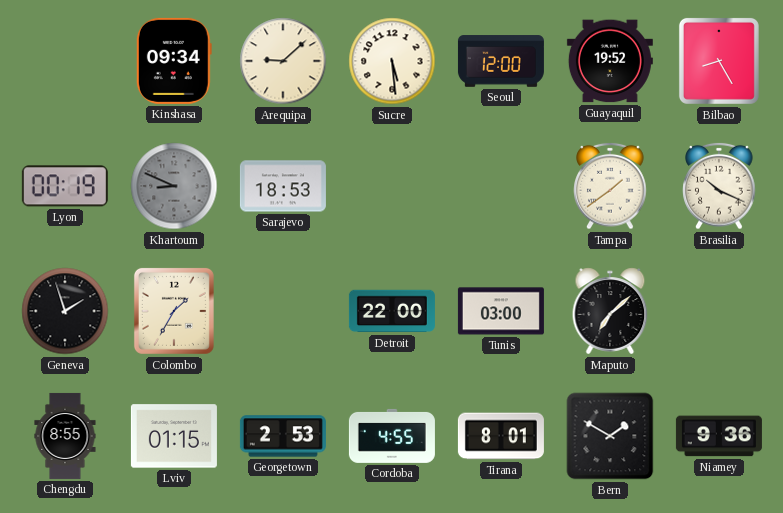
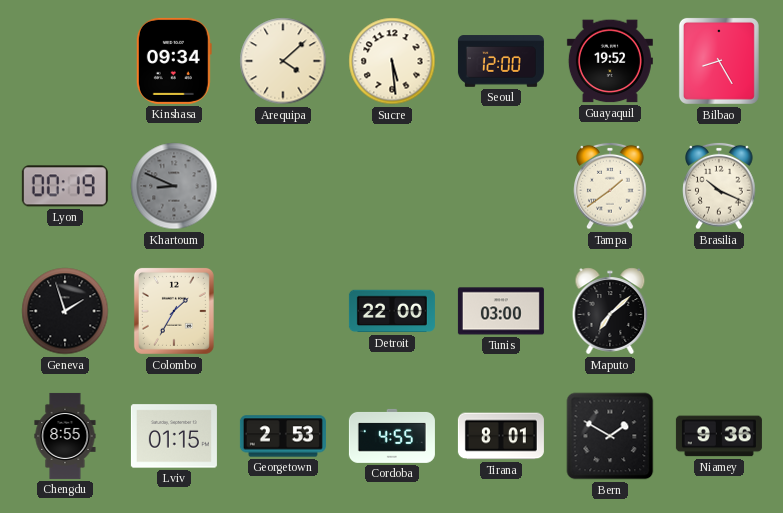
Arequipa: 9:08 -> 4:08
Sarajevo: 18:53 -> none
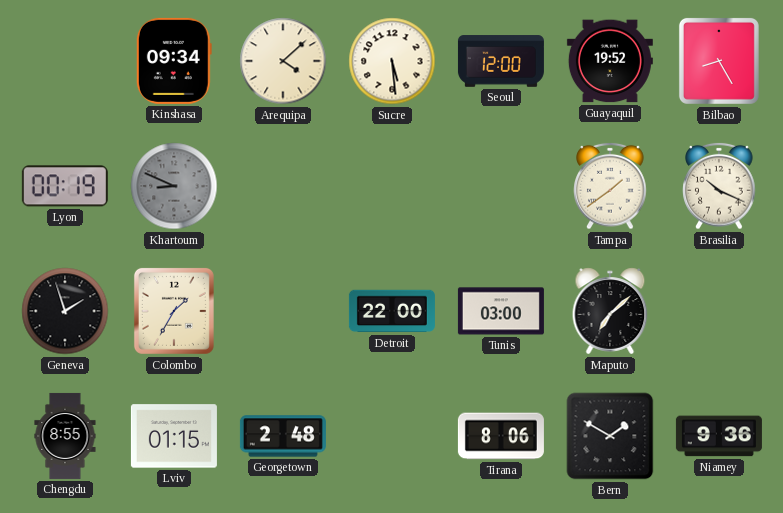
Georgetown: 2:53 -> 2:48
Cordoba: 4:55 -> none
Tirana: 8:01 -> 8:06
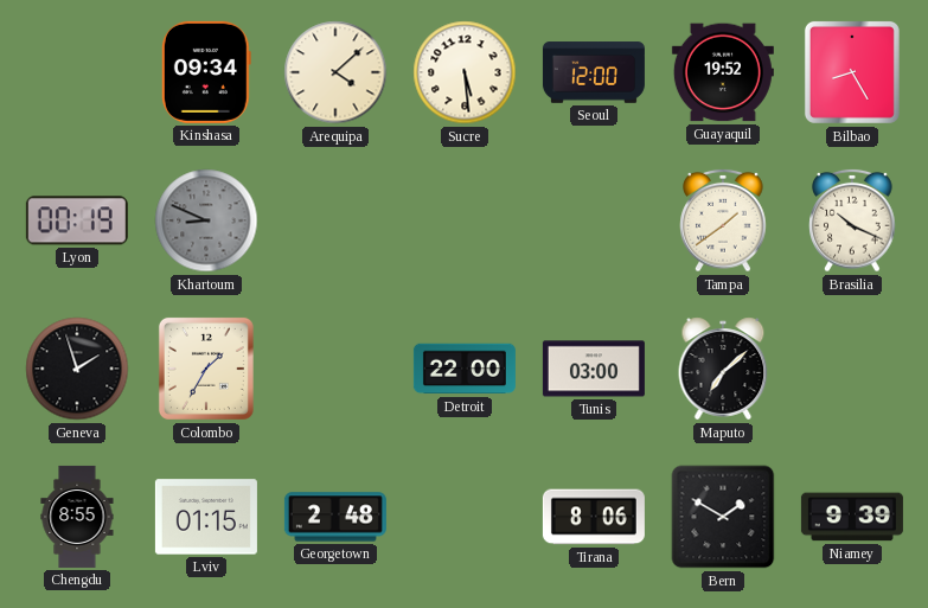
Niamey: 9:36 -> 9:39
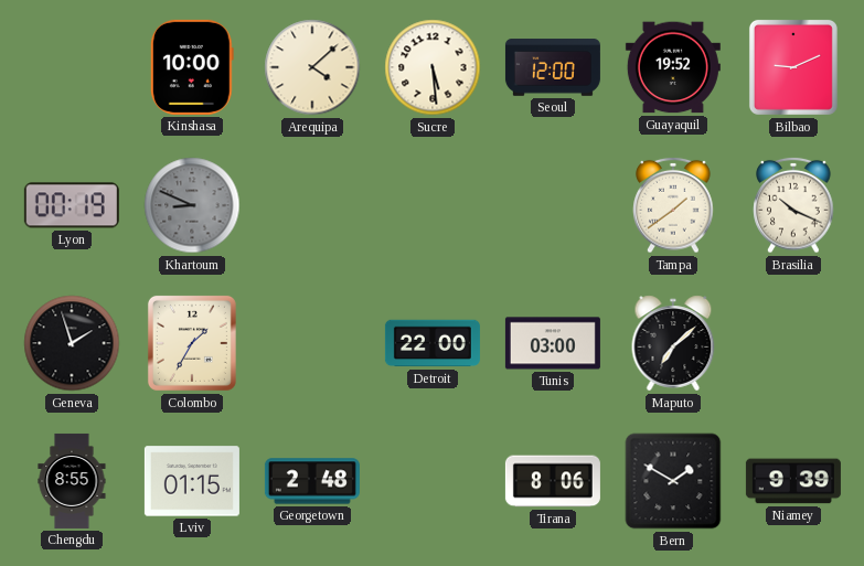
Kinshasa: 09:34 -> 10:00
Bilbao: 8:25 -> 9:11
